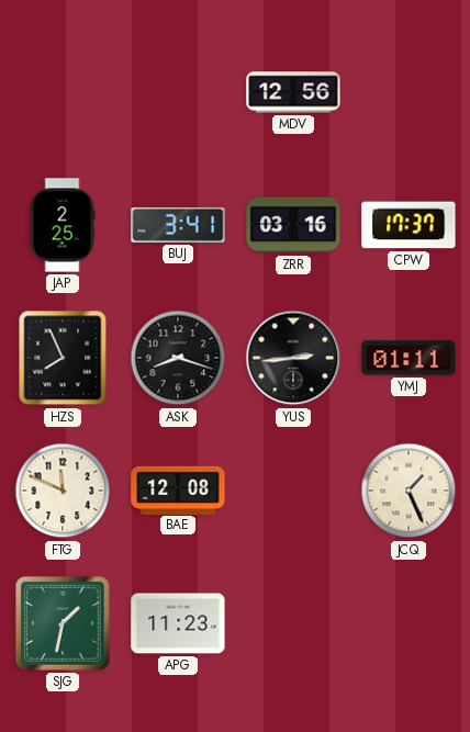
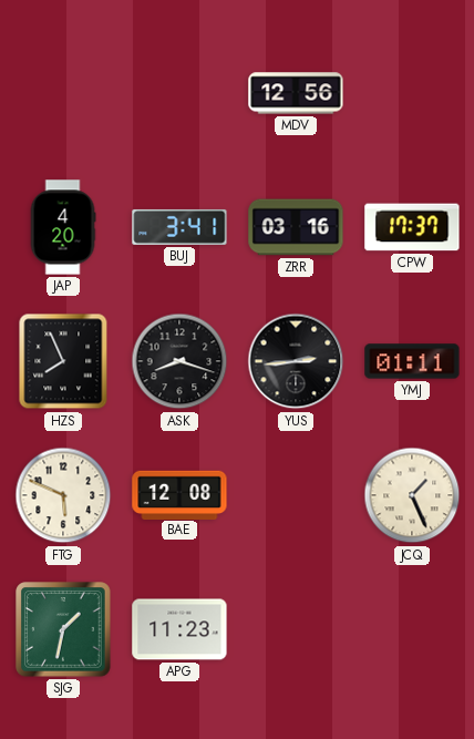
JAP: 2:25 -> 4:20
FTG: 11:49 -> 5:49
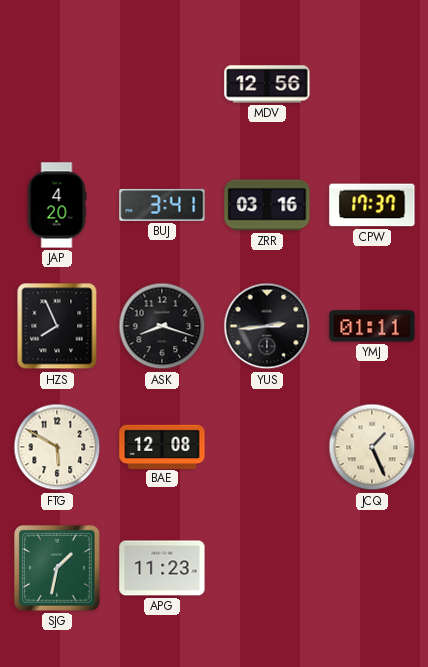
FTG: 5:49 -> 5:50
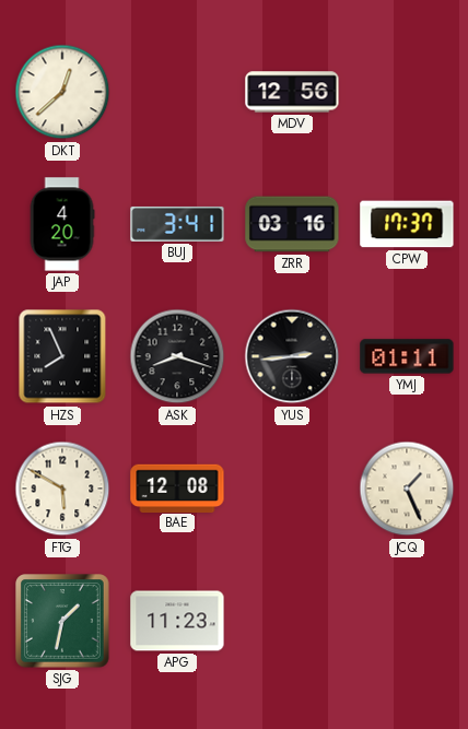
DKT: none -> 12:38
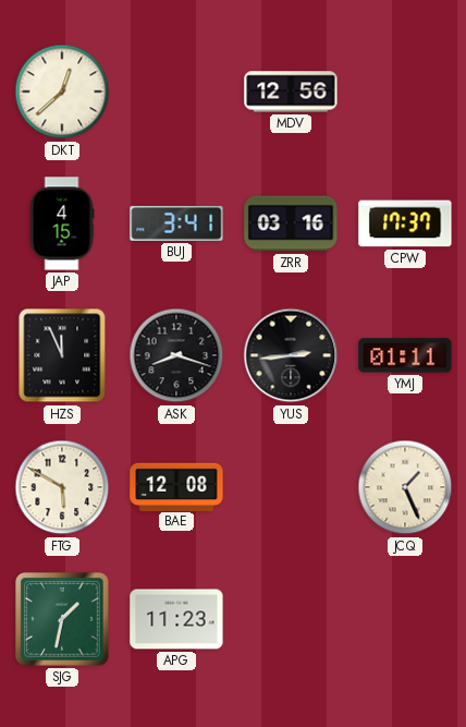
JAP: 4:20 -> 4:15
HZS: 7:56 -> 11:56
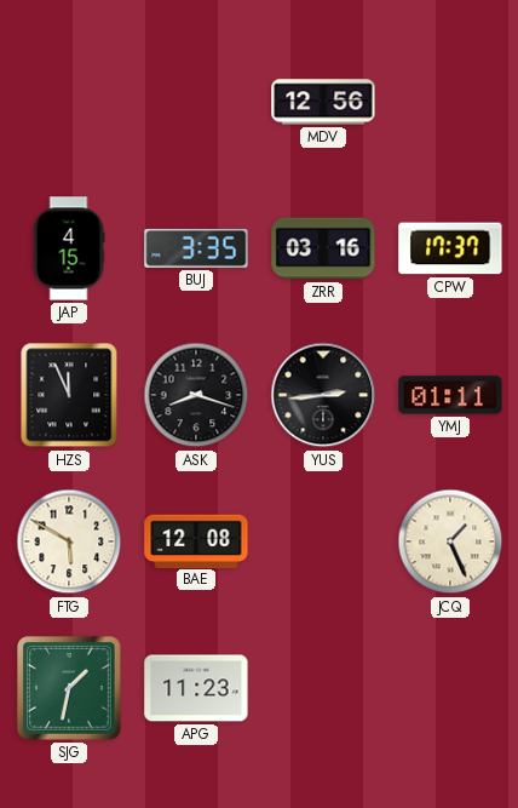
DKT: 12:38 -> none
BUJ: 3:41 -> 3:35
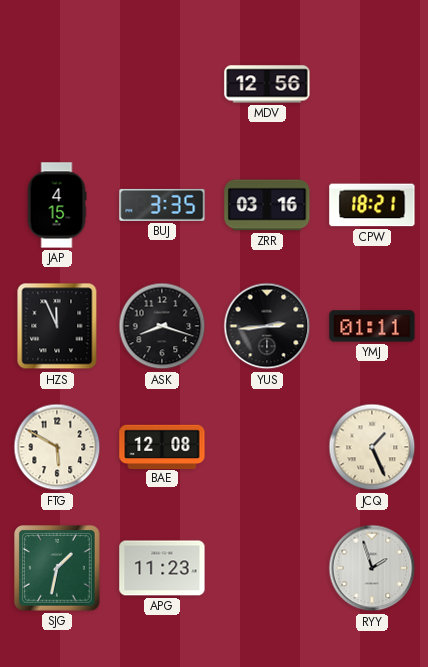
CPW: 17:37 -> 18:21
RYY: none -> 1:57
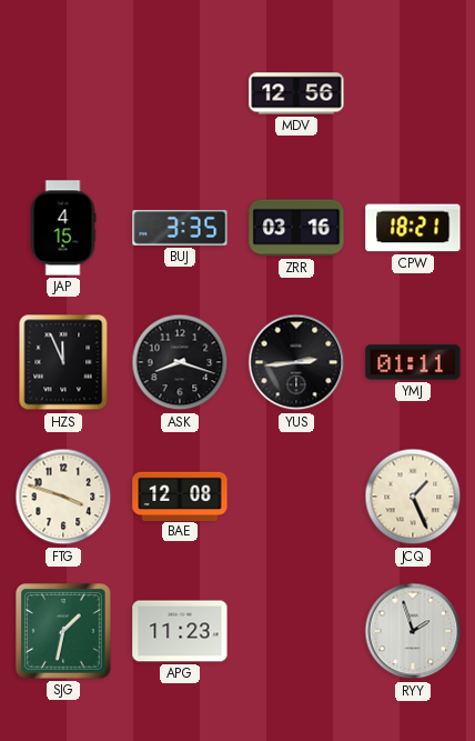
FTG: 5:50 -> 3:48
